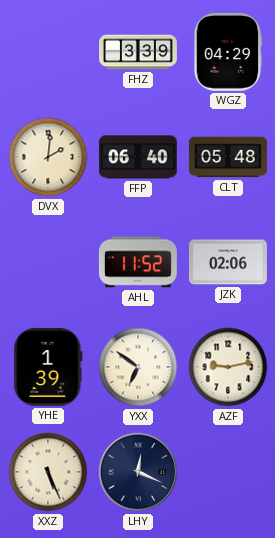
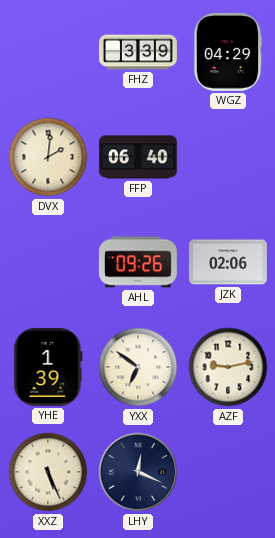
CLT: 05:48 -> none
AHL: 11:52 -> 09:26
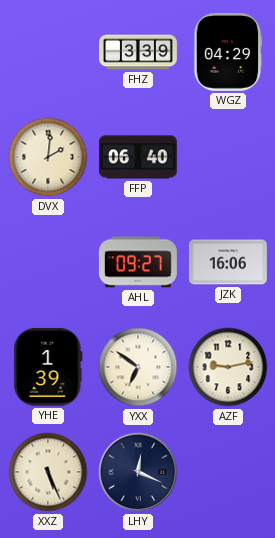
AHL: 09:26 -> 09:27
JZK: 02:06 -> 16:06
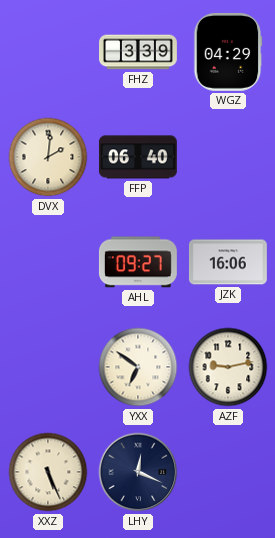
YHE: 1:39 -> none
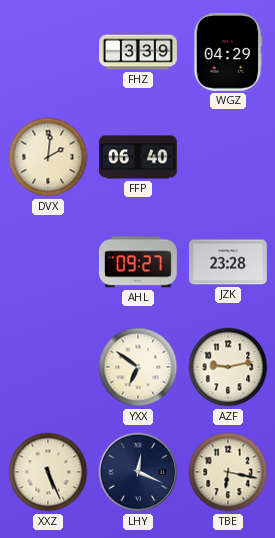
JZK: 16:06 -> 23:28
TBE: none -> 6:17
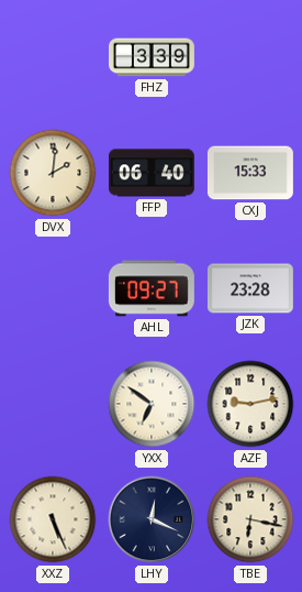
WGZ: 04:29 -> none
CXJ: none -> 15:33
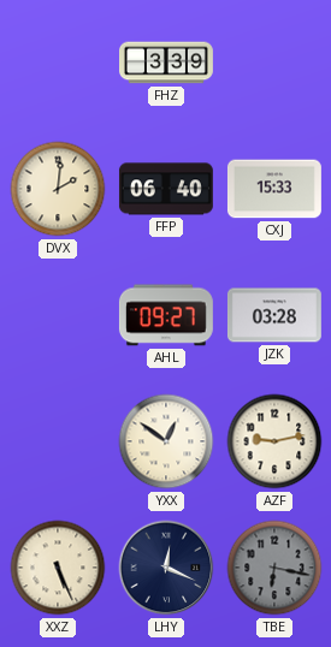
JZK: 23:28 -> 03:28
YXX: 6:51 -> 12:51
TBE dial: cream -> grey
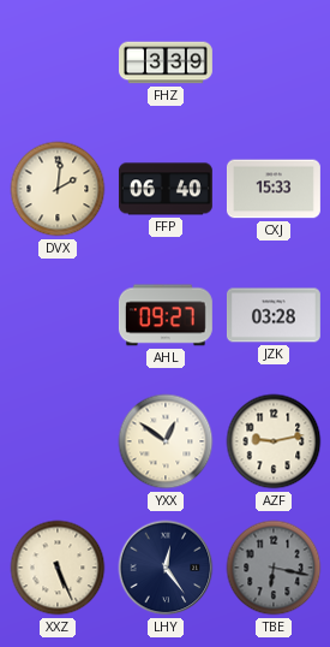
LHY: 12:19 -> 12:24
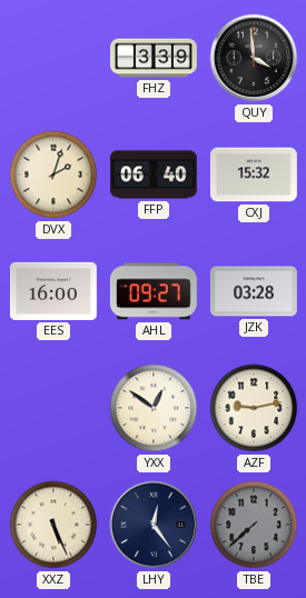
QUY: none -> 3:59
DVX: 2:01 -> 2:03
CXJ: 15:33 -> 15:32
EES: none -> 16:00
TBE: 6:17 -> 7:38
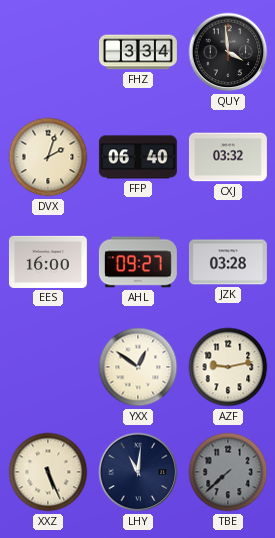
FHZ: 3:39 -> 3:34
CXJ: 15:32 -> 03:32
LHY: 12:24 -> 11:01
